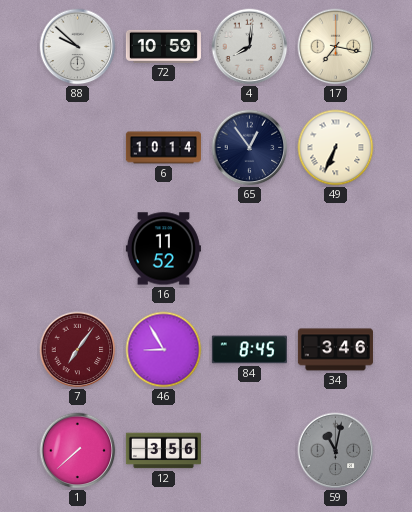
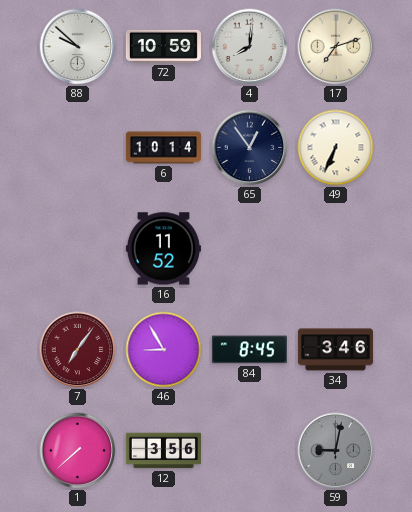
17: 7:17 -> 7:12
59: 11:02 -> 9:02
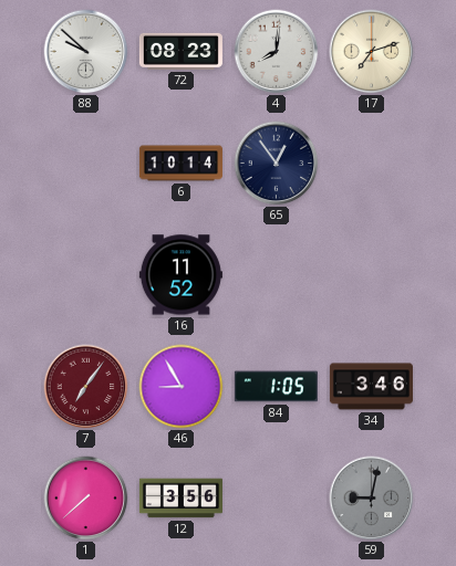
72: 10:59 -> 08:23
49: 6:34 -> none
84: 8:45 -> 1:05
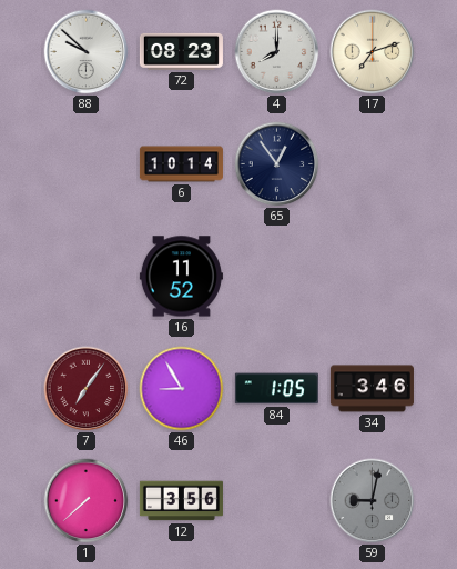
4: 8:01 -> 8:00
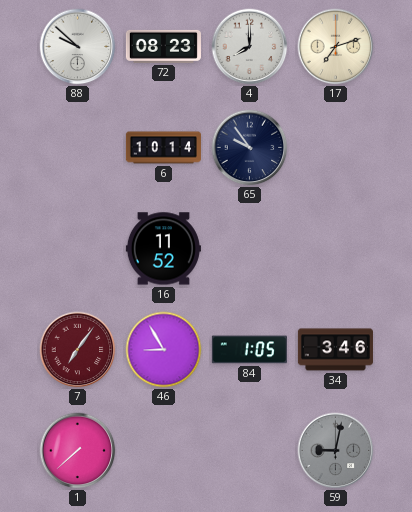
65: 12:54 -> 9:54
12: 3:56 -> none
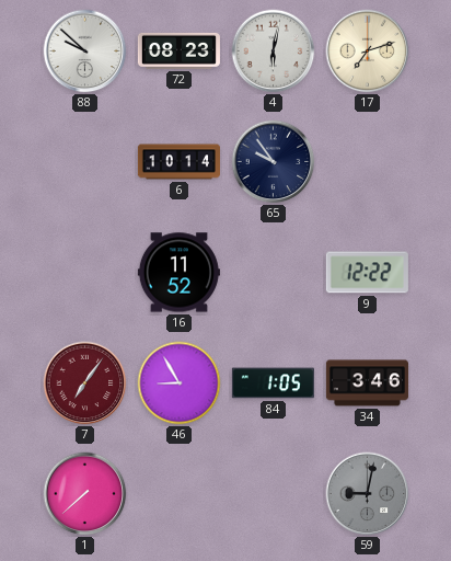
4: 8:00 -> 6:02
9: none -> 12:22
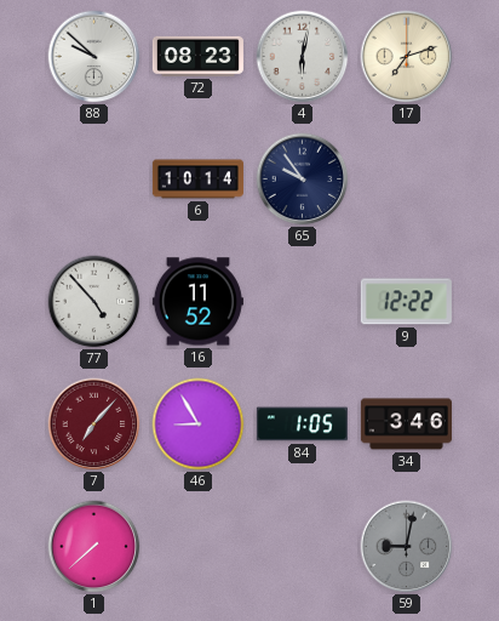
77: none -> 4:53
7: 7:06 -> 7:07
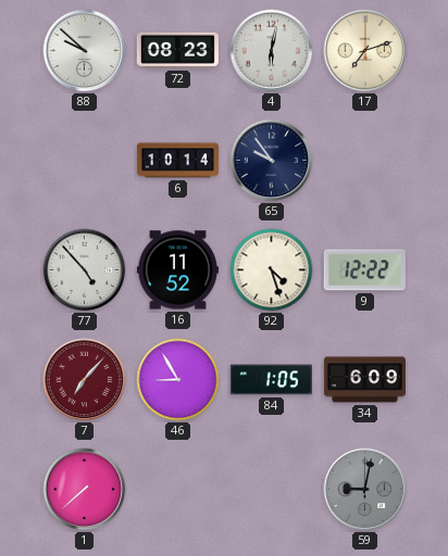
92: none -> 4:27
34: 3:46 -> 6:09
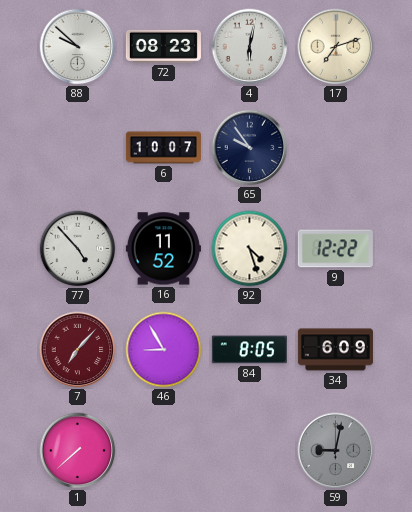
6: 10:14 -> 10:07
84: 1:05 -> 8:05
